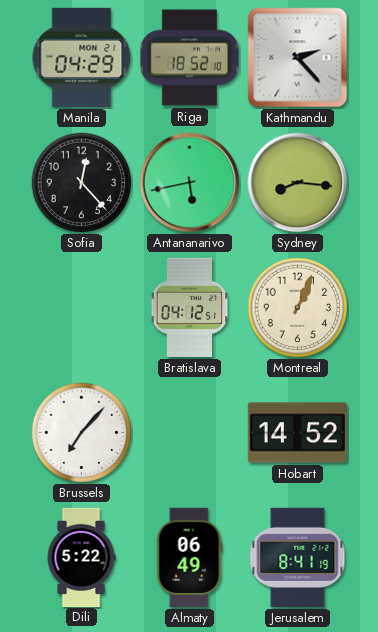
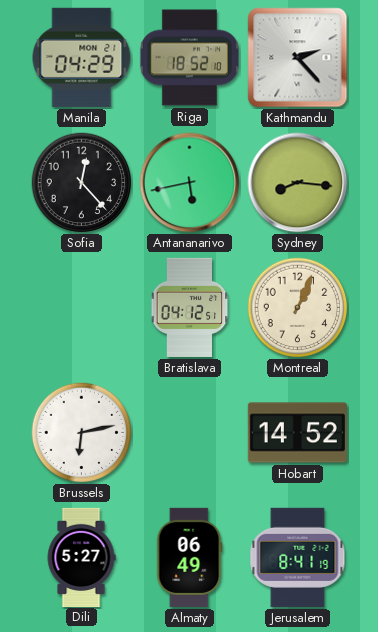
Brussels: 7:07 -> 6:13
Dili: 5:22 -> 5:27
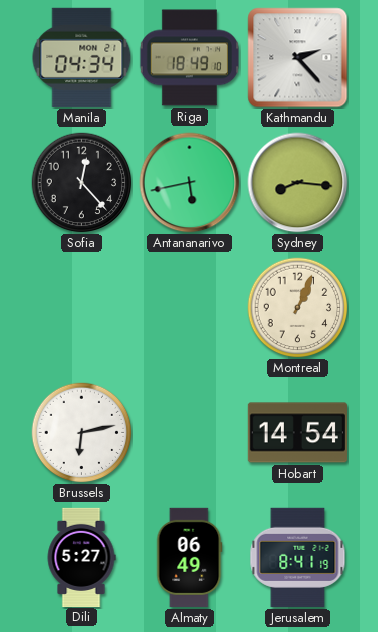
Manila: 04:29 -> 04:34
Riga: 18:52 -> 18:49
Bratislava: 04:12 -> none
Hobart: 14:52 -> 14:54
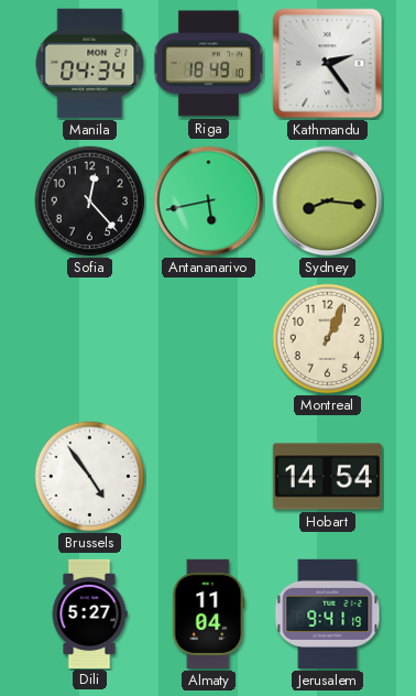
Kathmandu: 2:23 -> 2:24
Brussels: 6:13 -> 4:54
Almaty: 06:49 -> 11:04
Jerusalem: 8:41 -> 9:41
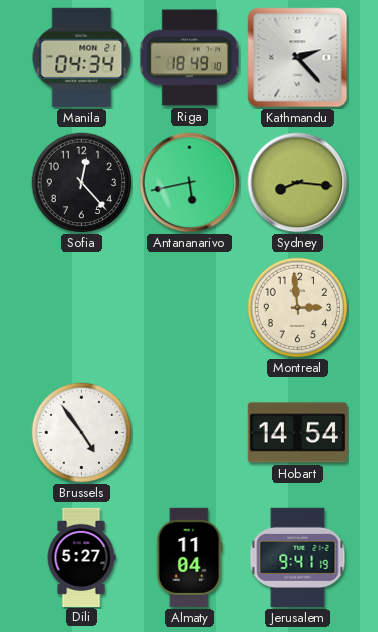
Kathmandu: 2:24 -> 2:23
Montreal: 1:04 -> 2:59
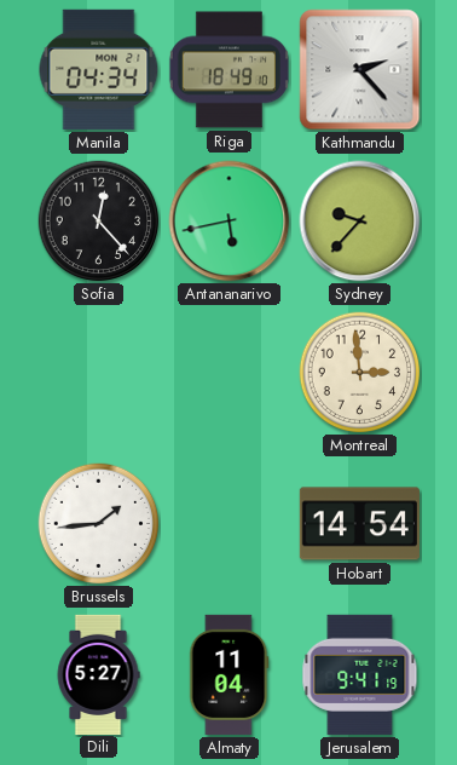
Sydney: 8:16 -> 9:37
Brussels: 4:54 -> 1:44
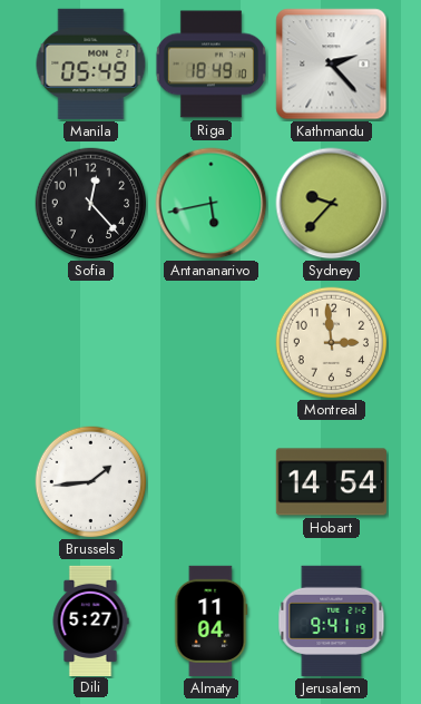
Manila: 04:34 -> 05:49
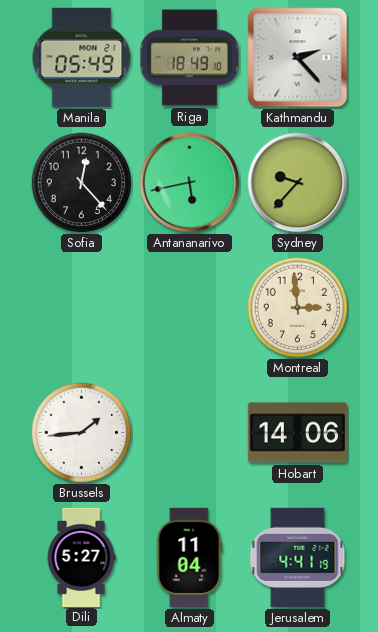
Hobart: 14:54 -> 14:06
Jerusalem: 9:41 -> 4:41
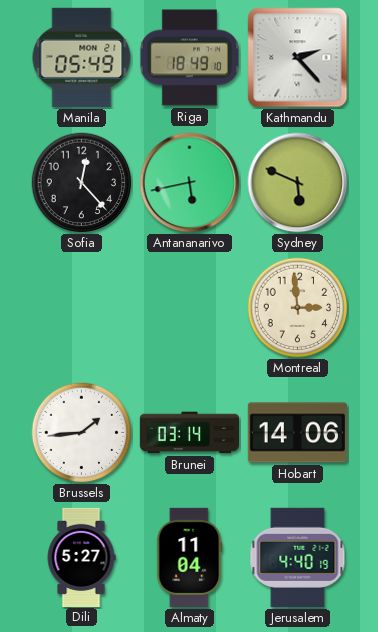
Sydney: 9:37 -> 5:49
Brunei: none -> 03:14
Jerusalem: 4:41 -> 4:40
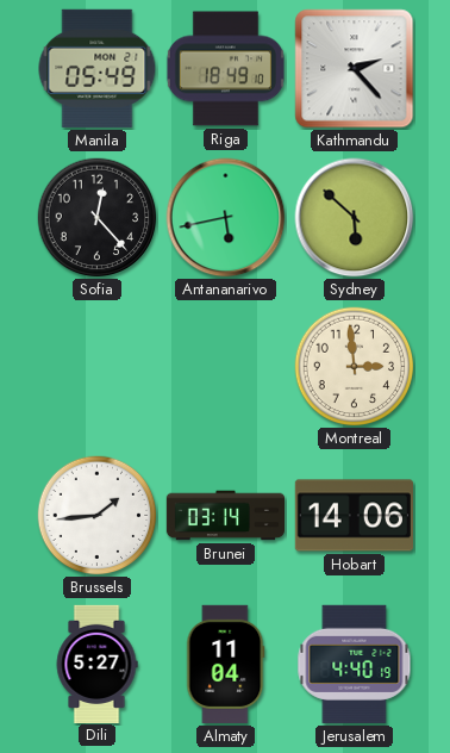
Sydney: 5:49 -> 5:52
